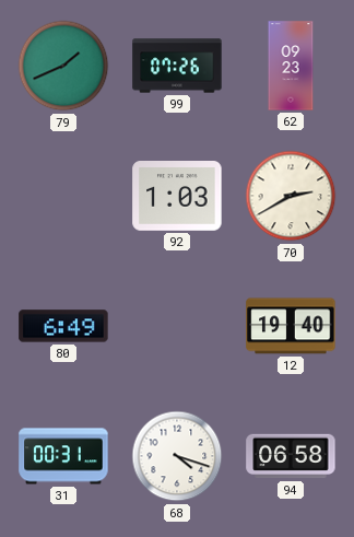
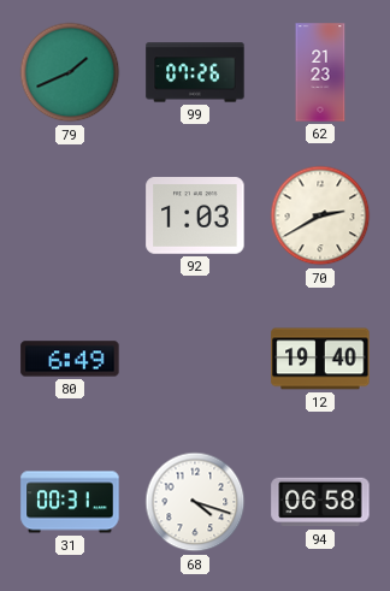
62: 09:23 -> 21:23
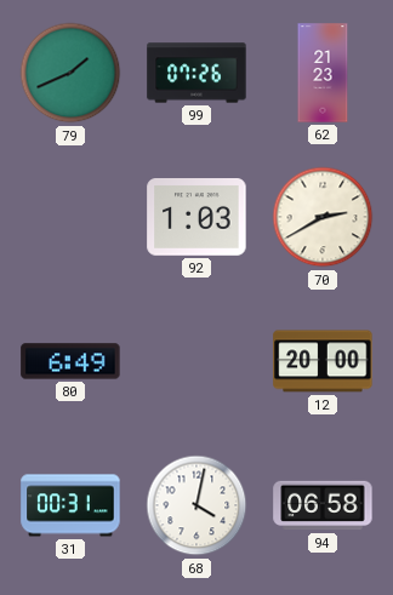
12: 19:40 -> 20:00
68: 4:18 -> 4:02
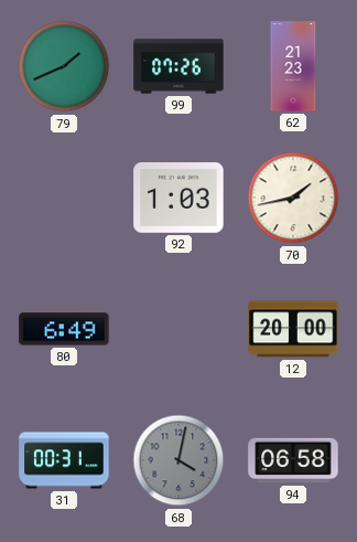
70: 2:40 -> 1:43
68 dial: white -> grey
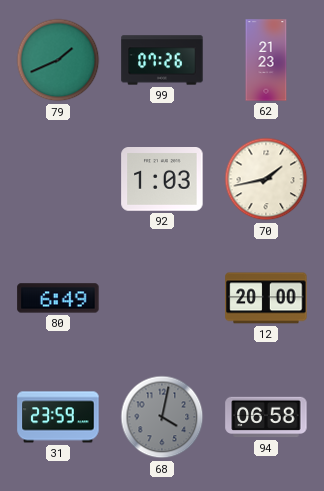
31: 00:31 -> 23:59
